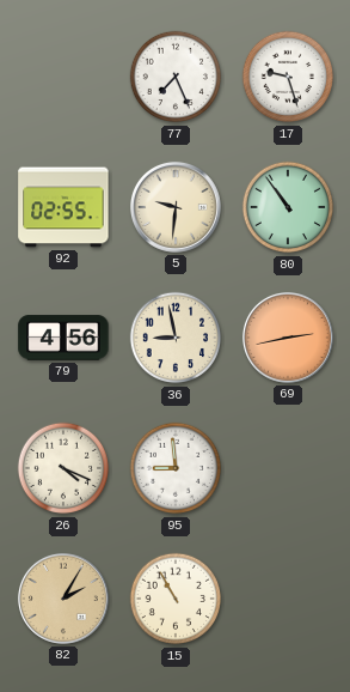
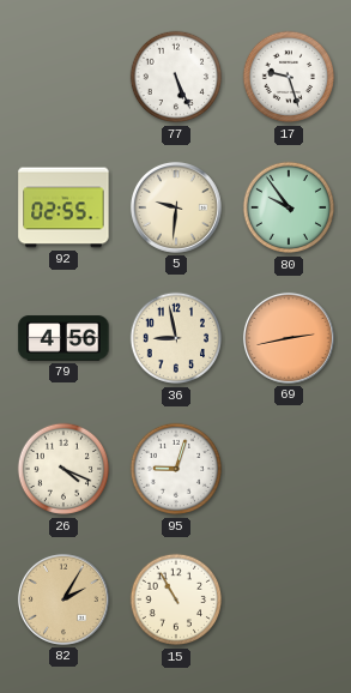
77: 7:26 -> 5:26
80: 10:54 -> 9:54
95: 8:59 -> 9:03
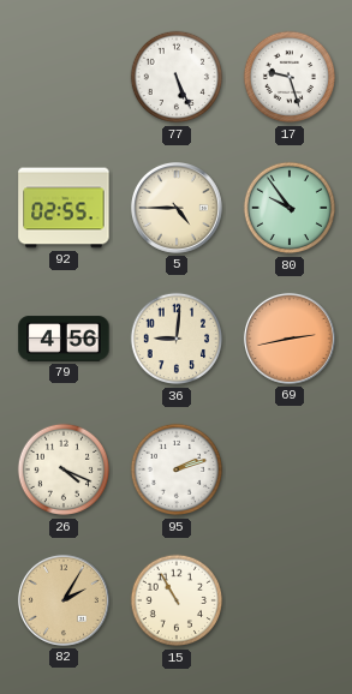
5: 9:31 -> 4:45
36: 8:58 -> 9:01
95: 9:03 -> 2:12
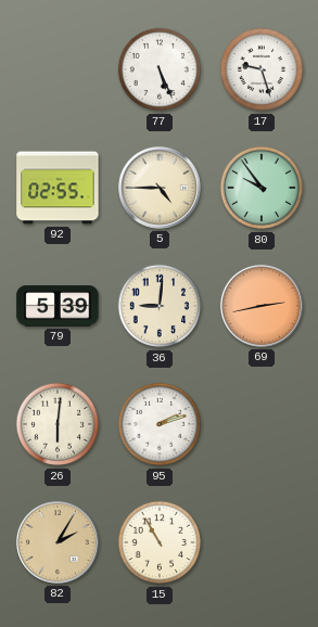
79: 4:56 -> 5:39
26: 4:19 -> 6:01
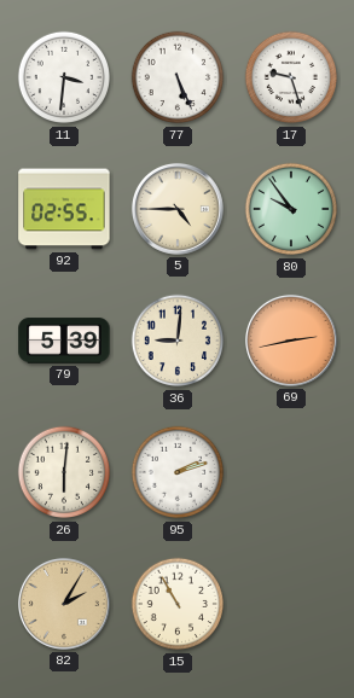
11: none -> 3:31
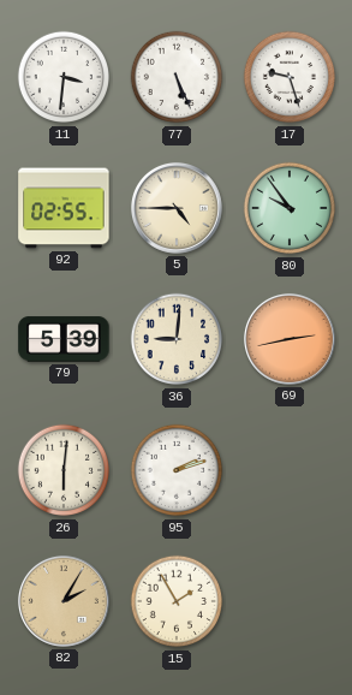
15: 10:55 -> 1:55
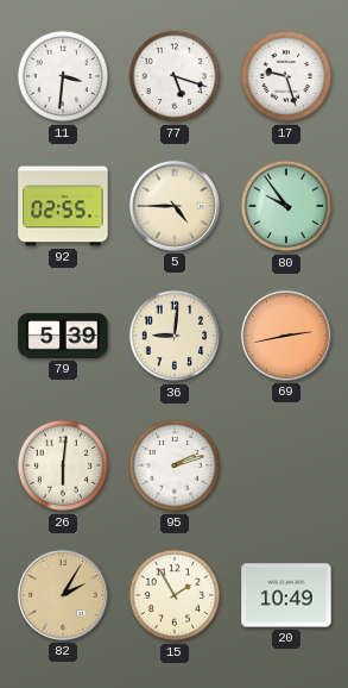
77: 5:26 -> 5:18
20: none -> 10:49
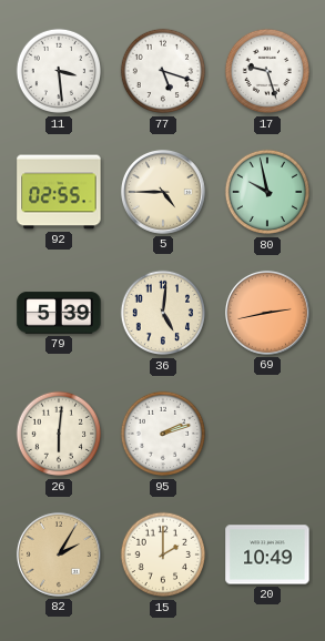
11: 3:31 -> 3:29
80: 9:54 -> 9:58
36: 9:01 -> 5:01
15: 1:55 -> 2:00
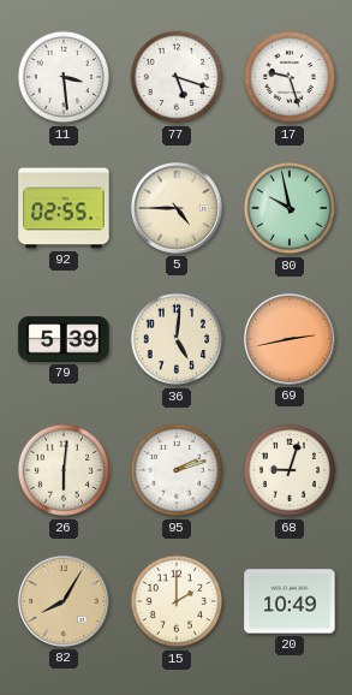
68: none -> 9:03
82: 2:05 -> 8:05
